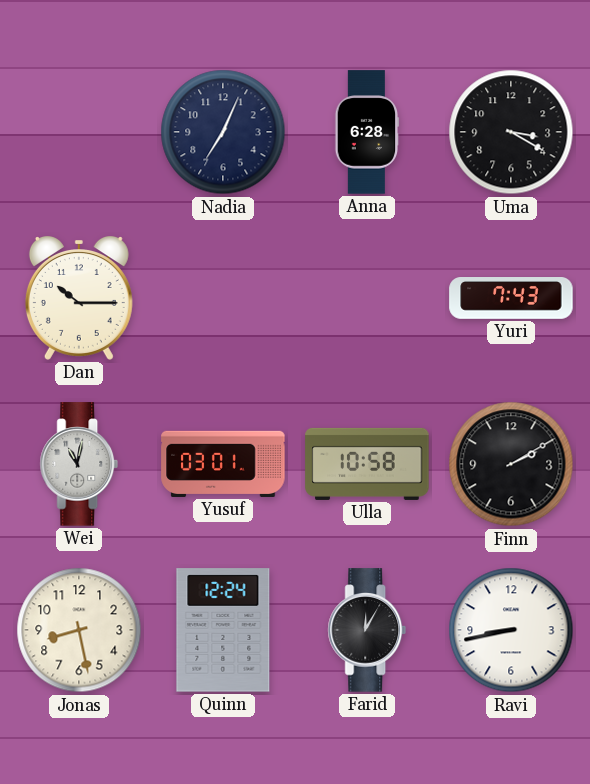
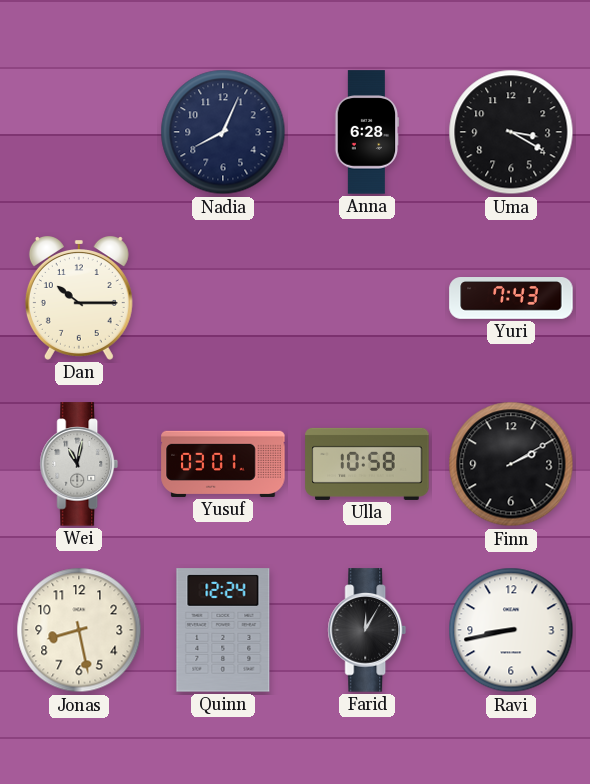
Nadia: 7:04 -> 8:04
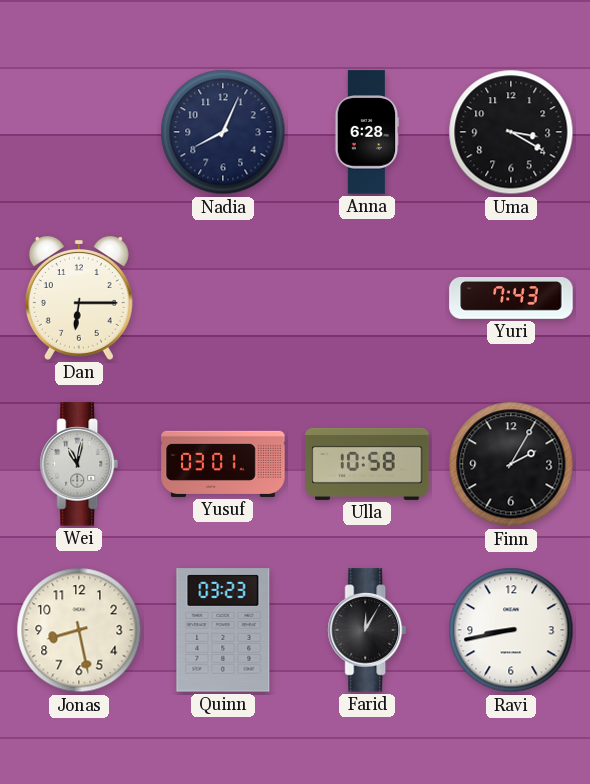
Dan: 10:15 -> 6:15
Finn: 2:10 -> 2:05
Quinn: 12:24 -> 03:23
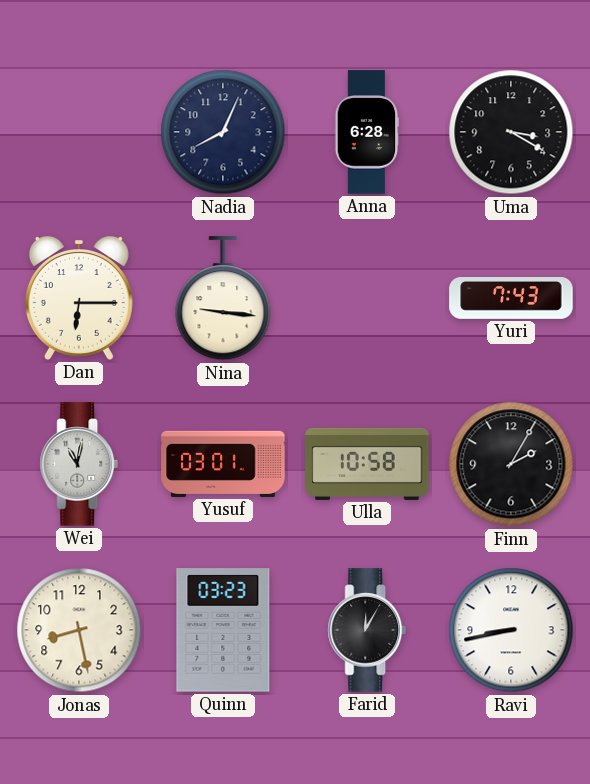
Nina: none -> 9:16
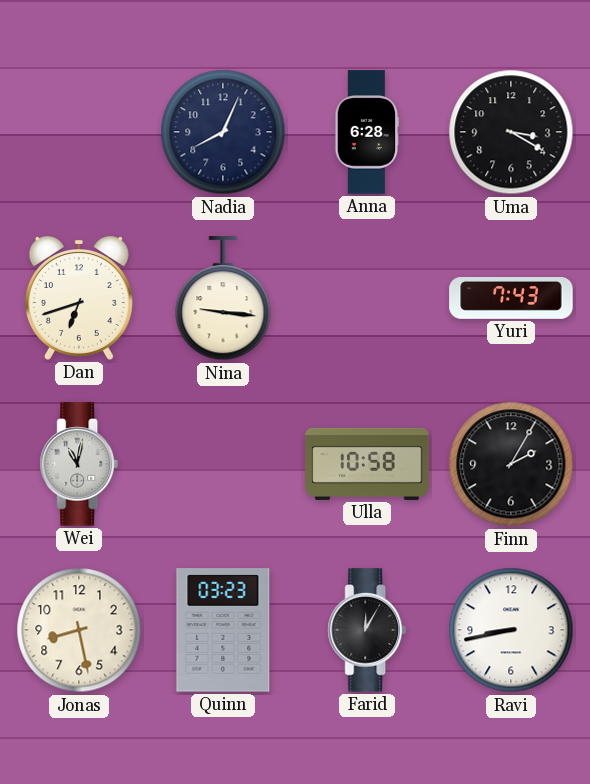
Dan: 6:15 -> 6:42
Yusuf: 03:01 -> none
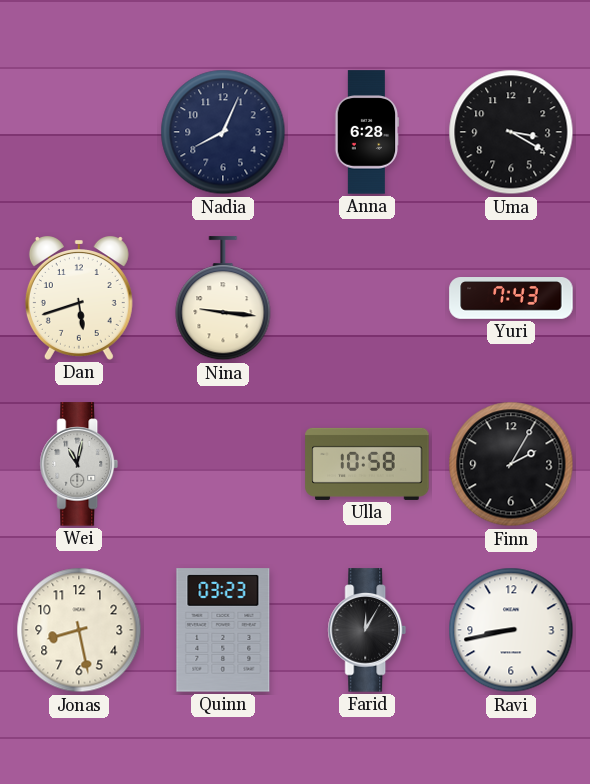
Dan: 6:42 -> 5:42
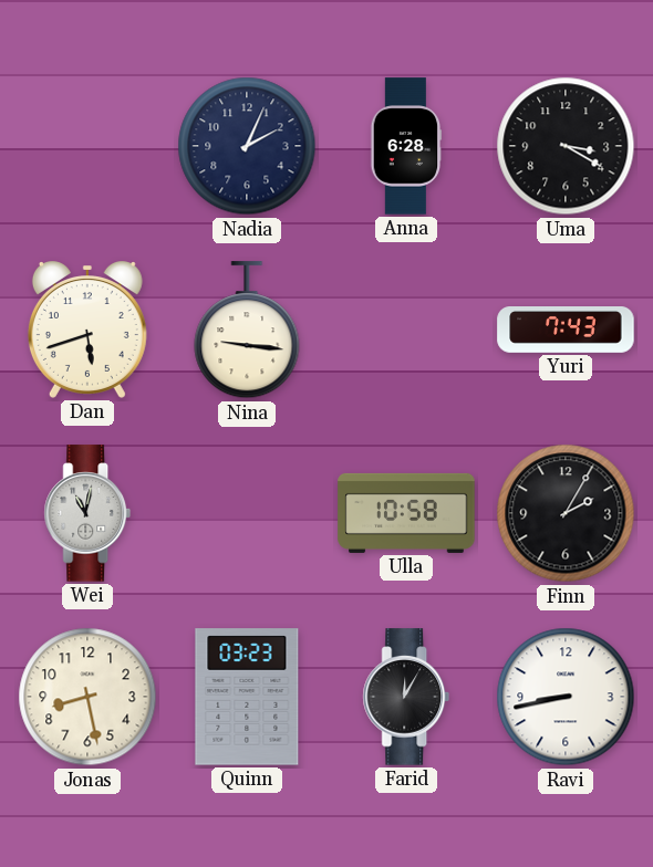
Nadia: 8:04 -> 2:04
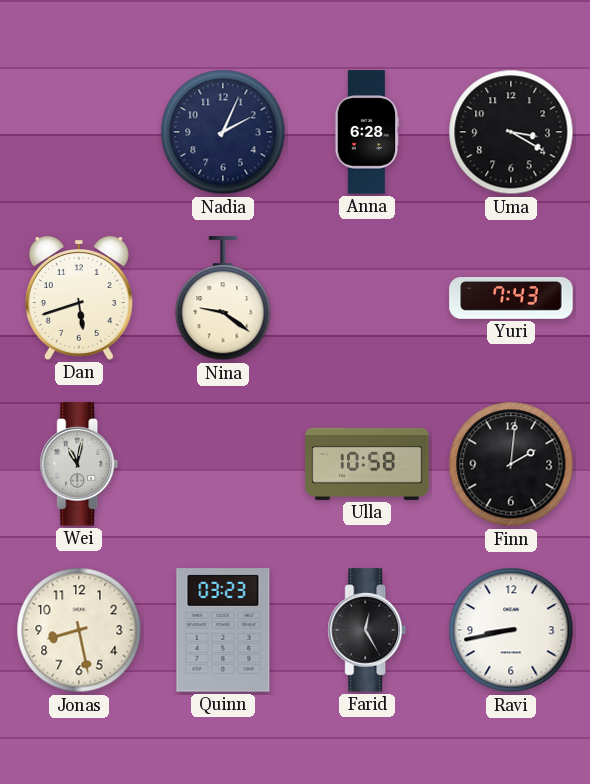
Nina: 9:16 -> 9:21
Finn: 2:05 -> 2:01
Farid: 12:05 -> 12:25
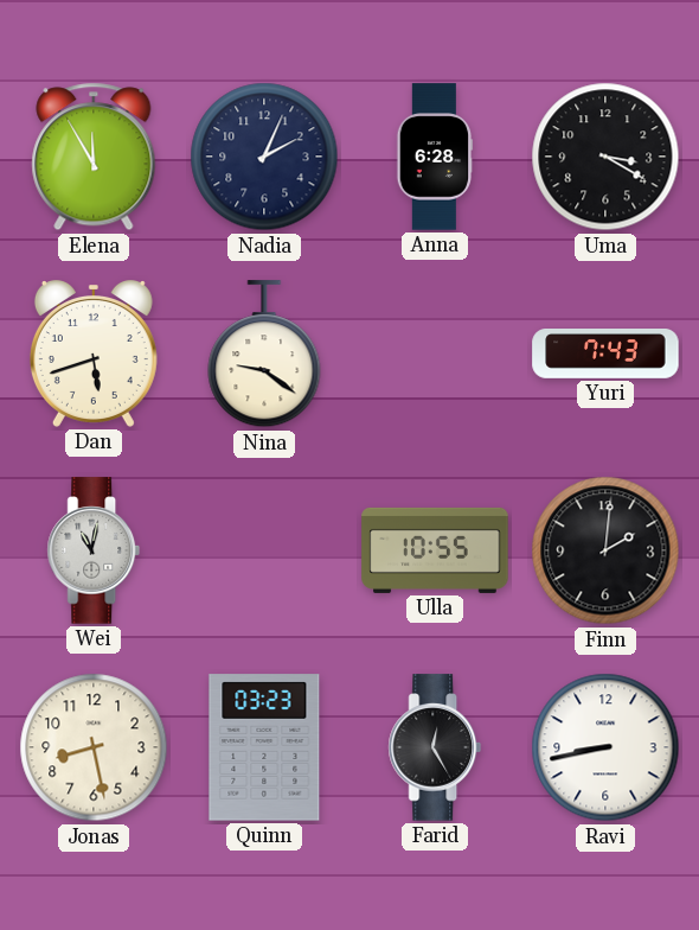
Elena: none -> 11:55
Ulla: 10:58 -> 10:55
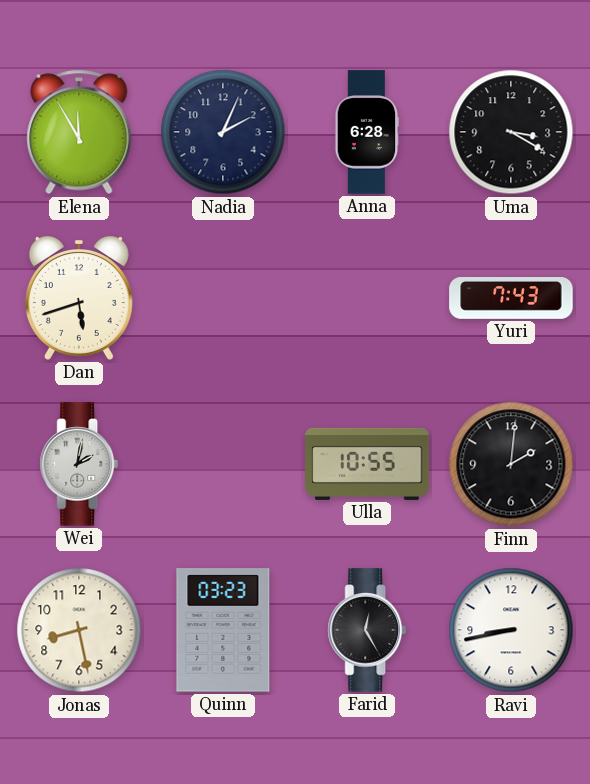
Nina: 9:21 -> none
Wei: 11:02 -> 2:02
